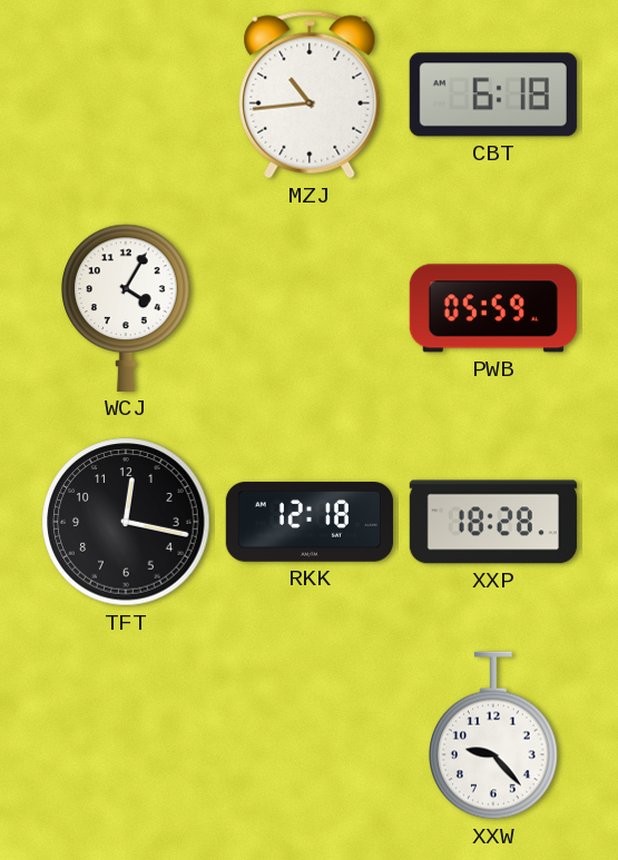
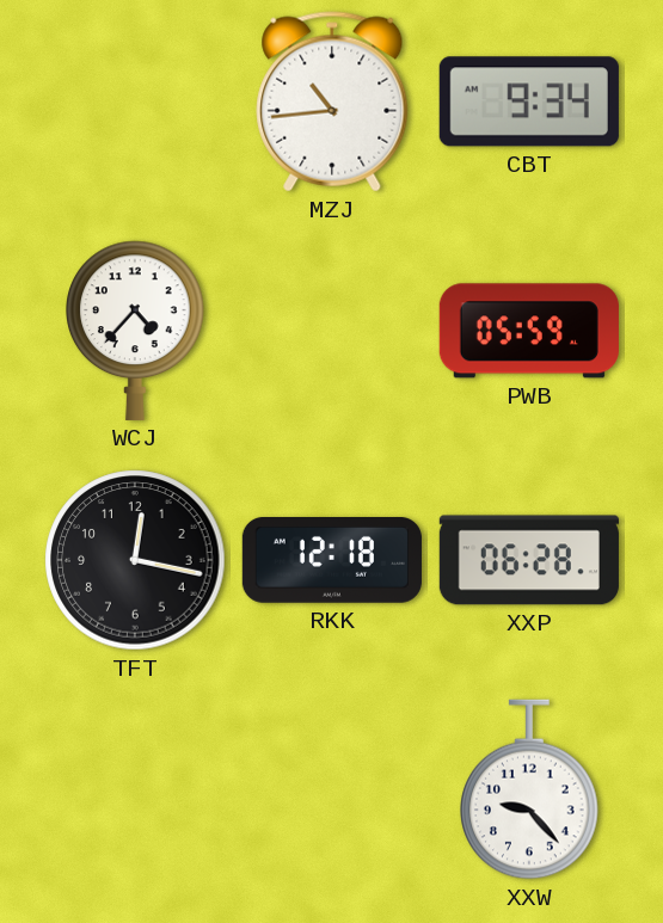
CBT: 6:18 -> 9:34
WCJ: 4:05 -> 4:37
XXP: 18:28 -> 06:28
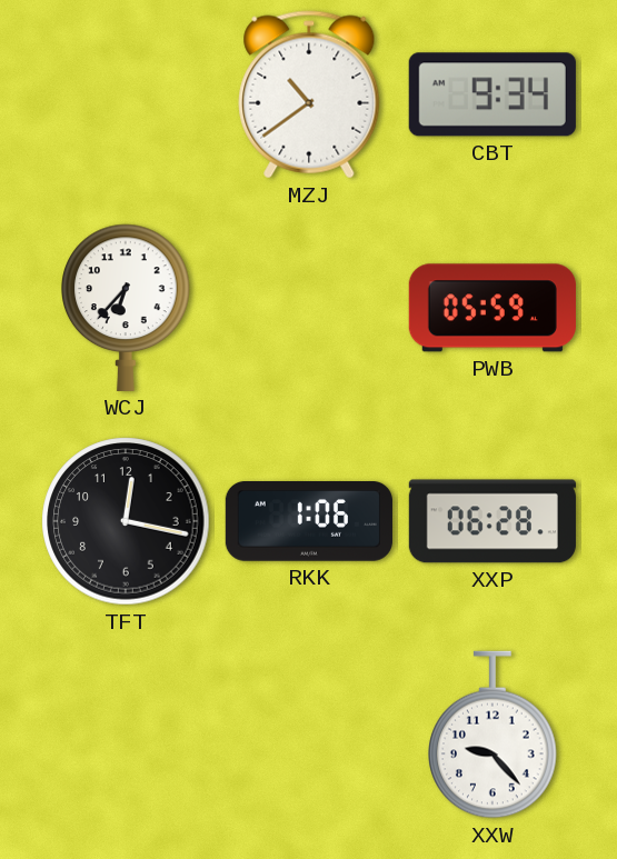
MZJ: 10:44 -> 10:39
WCJ: 4:37 -> 6:37
RKK: 12:18 -> 1:06
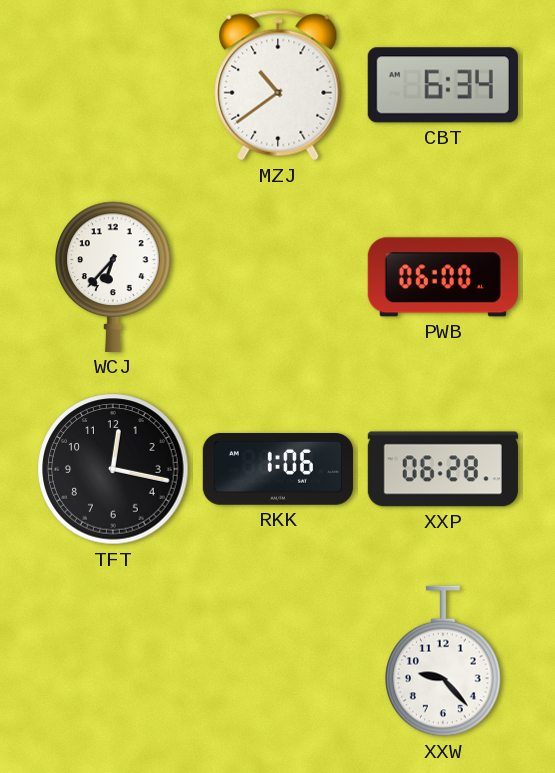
CBT: 9:34 -> 6:34
PWB: 05:59 -> 06:00
